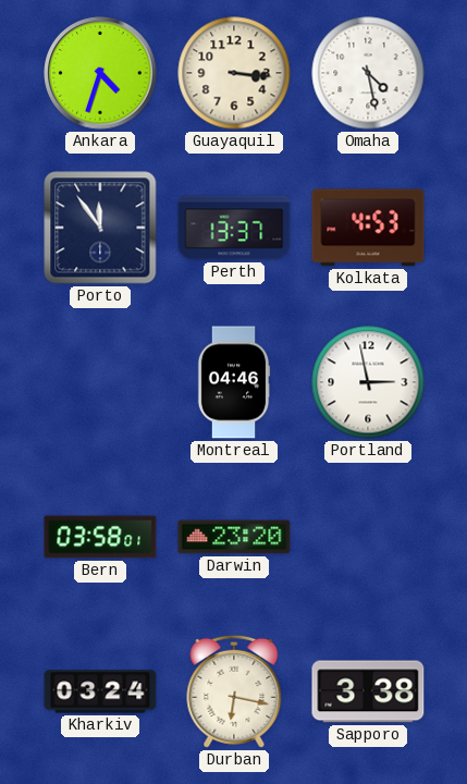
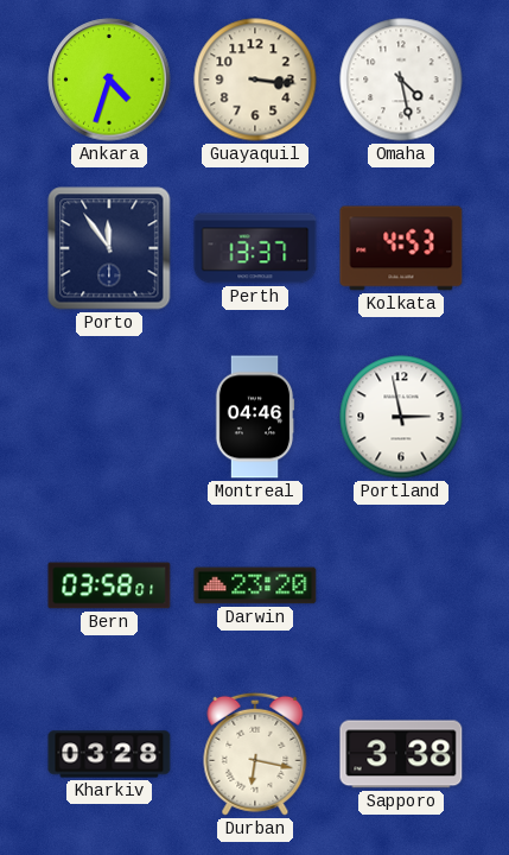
Kharkiv: 03:24 -> 03:28
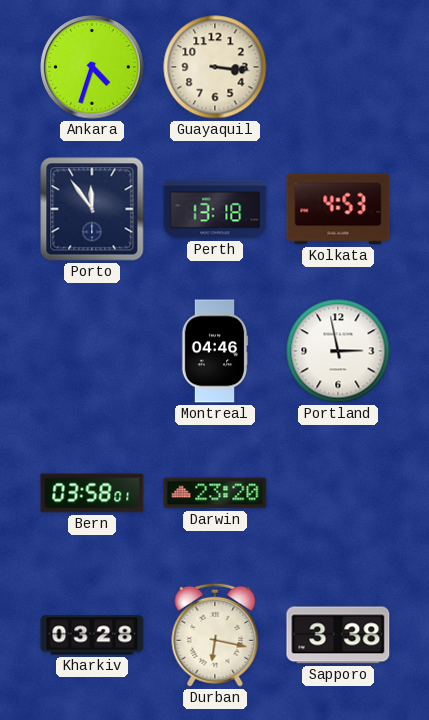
Omaha: 4:28 -> none
Perth: 13:37 -> 13:18
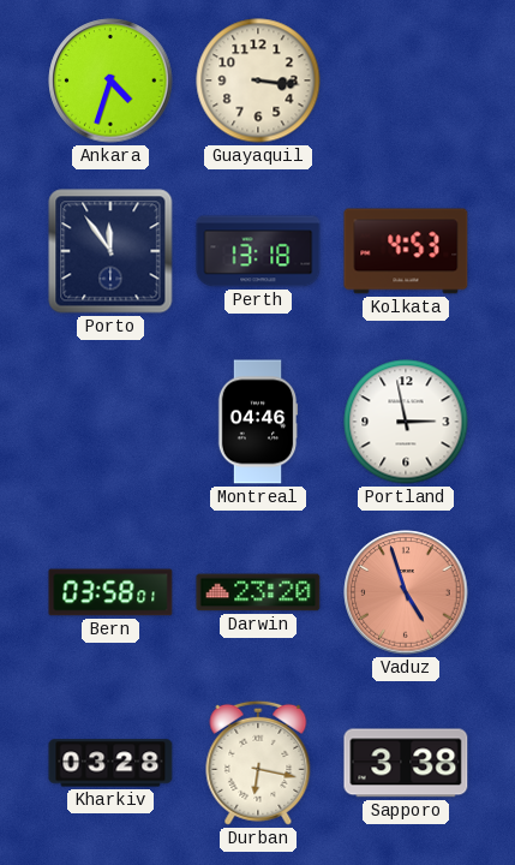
Vaduz: none -> 4:57
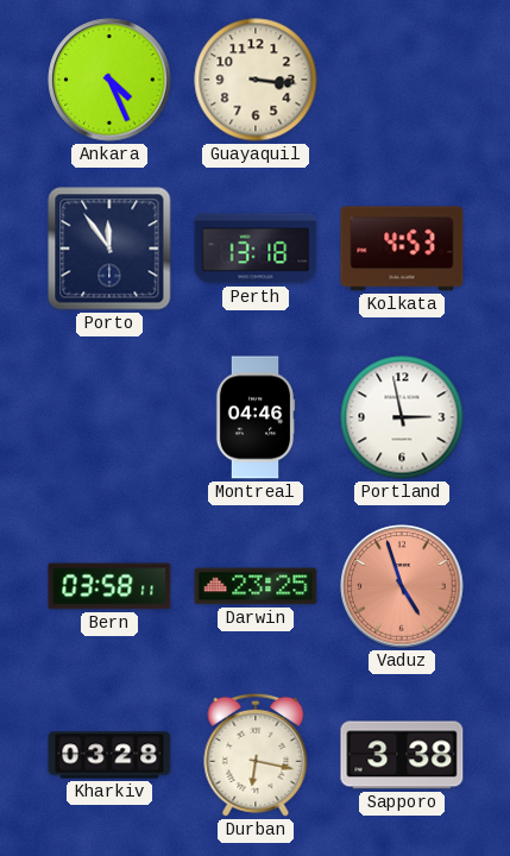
Ankara: 4:33 -> 4:26
Bern: 03:58:01 -> 03:58:11
Darwin: 23:20 -> 23:25
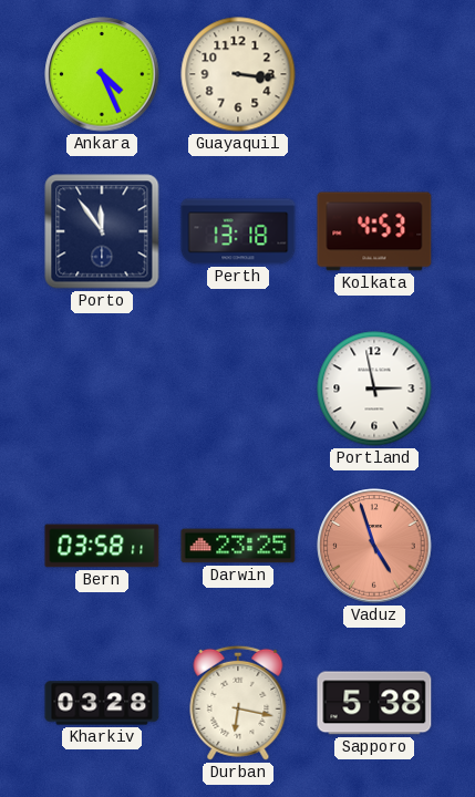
Montreal: 04:46 -> none
Sapporo: 3:38 -> 5:38
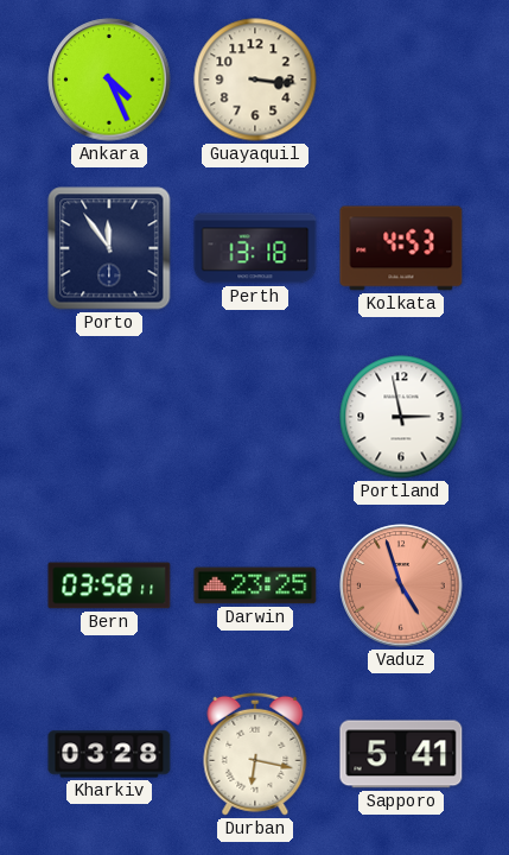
Sapporo: 5:38 -> 5:41
